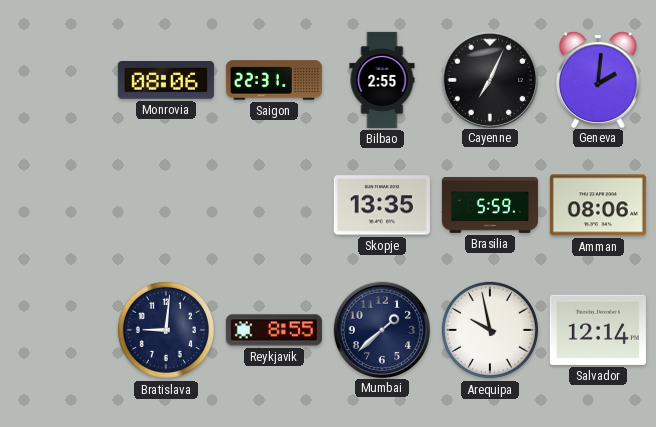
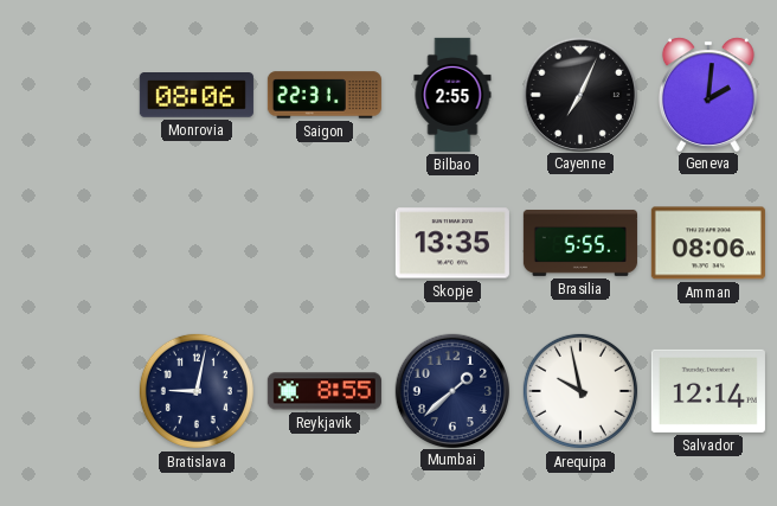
Brasilia: 5:59 -> 5:55
Bratislava: 9:01 -> 9:02
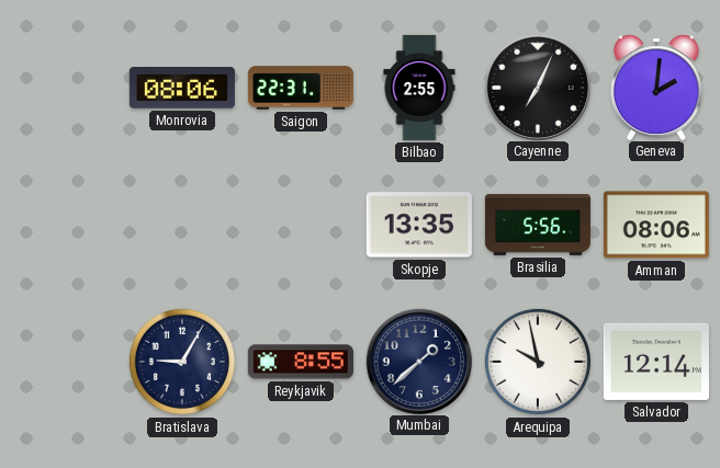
Brasilia: 5:55 -> 5:56
Bratislava: 9:02 -> 9:05
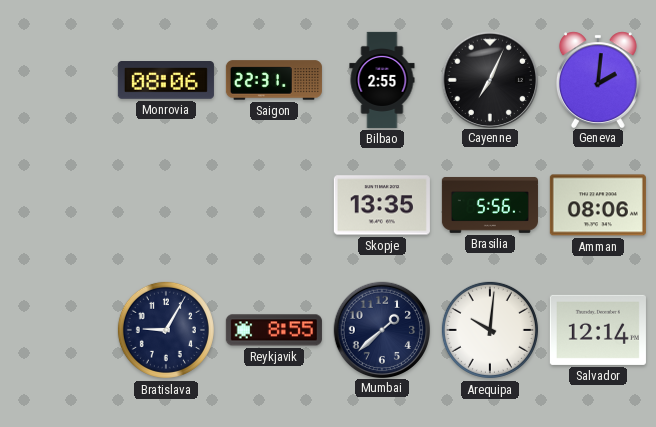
Arequipa: 9:58 -> 10:01
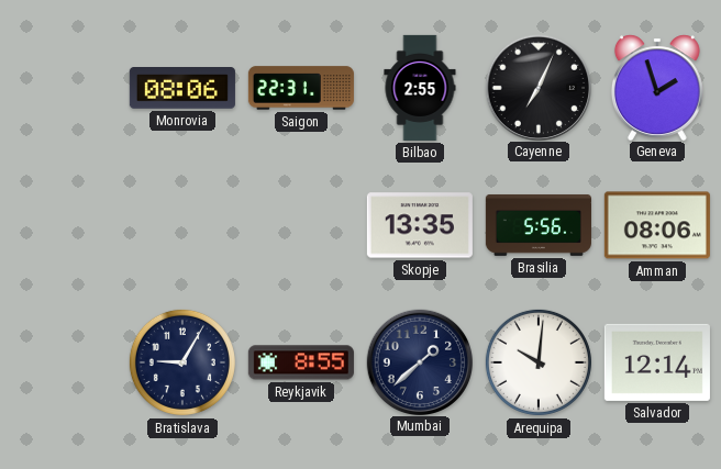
Geneva: 2:01 -> 1:57
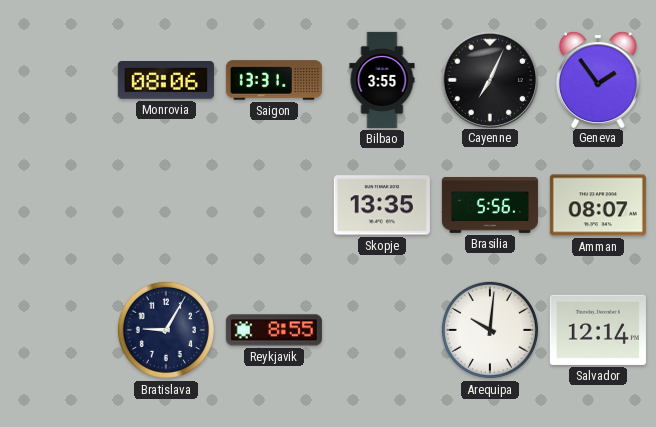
Saigon: 22:31 -> 13:31
Bilbao: 2:55 -> 3:55
Geneva: 1:57 -> 1:54
Amman: 08:06 -> 08:07
Mumbai: 1:38 -> none
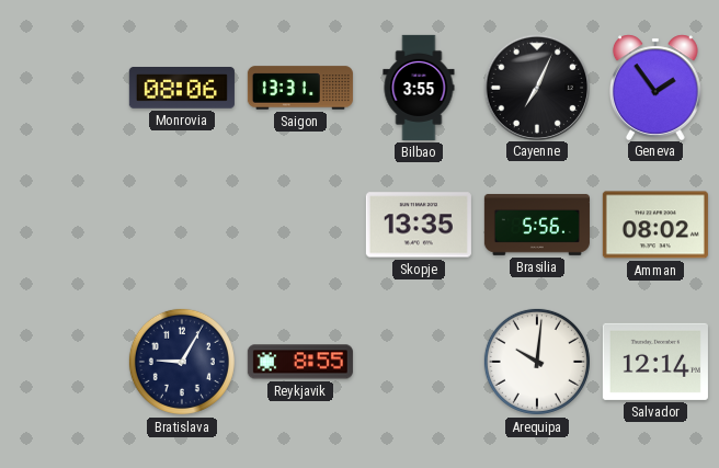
Amman: 08:07 -> 08:02
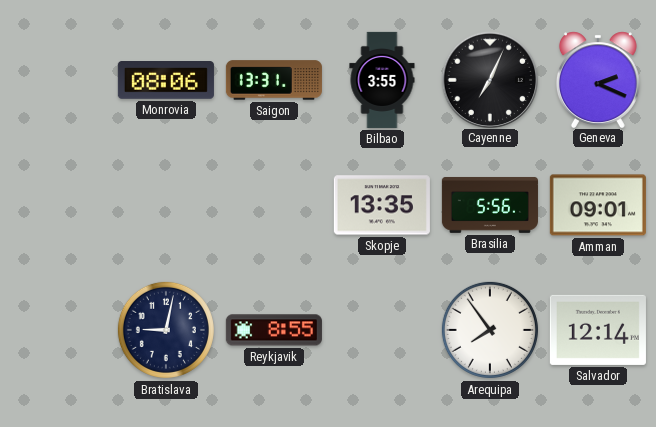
Geneva: 1:54 -> 2:19
Amman: 08:02 -> 09:01
Bratislava: 9:05 -> 9:02
Arequipa: 10:01 -> 7:54
